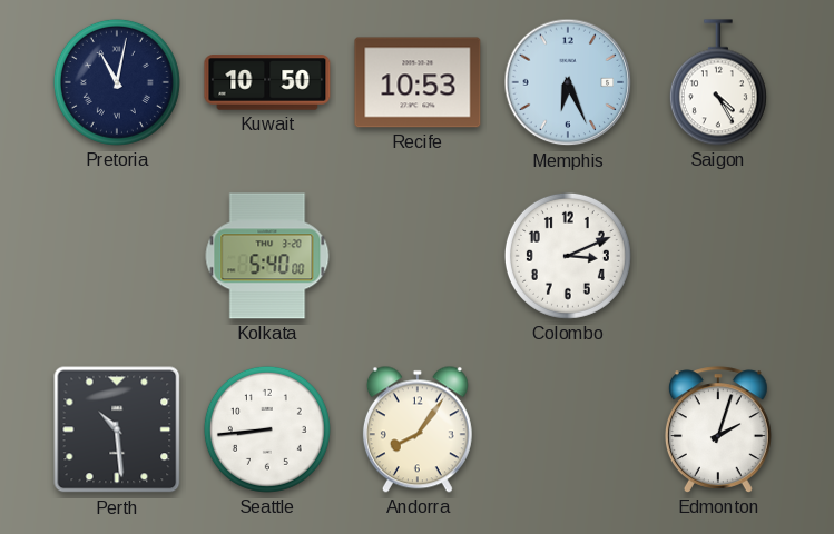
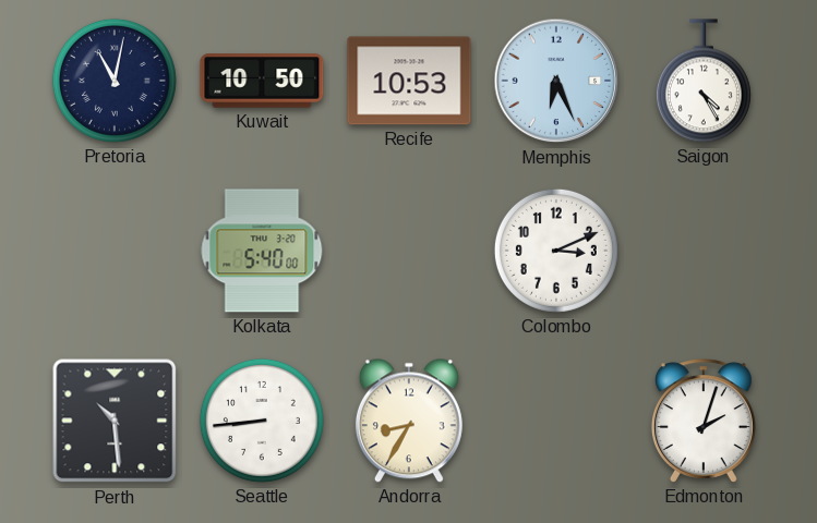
Andorra: 8:06 -> 8:35
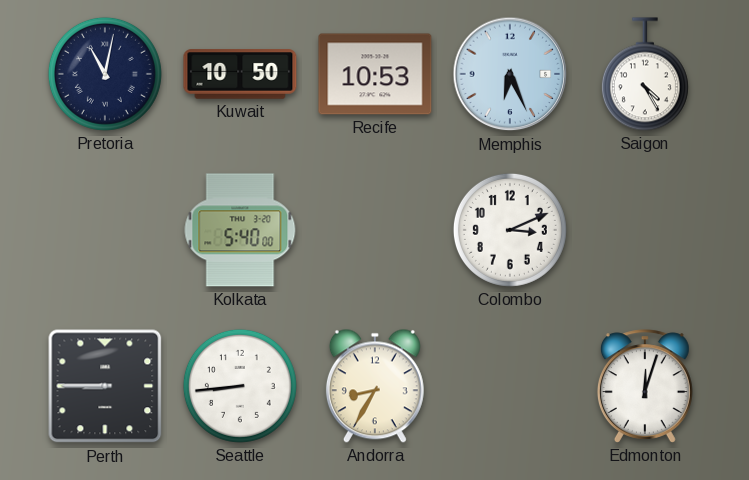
Perth: 10:29 -> 8:45
Edmonton: 2:03 -> 12:03
